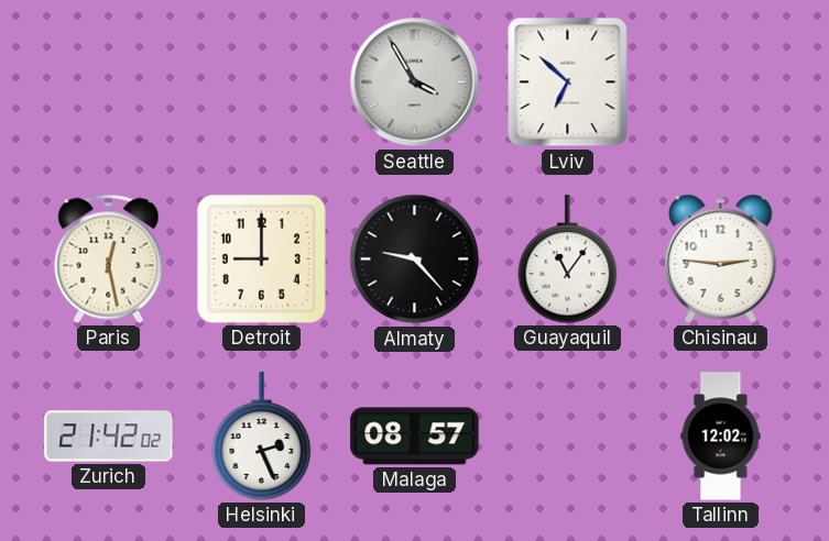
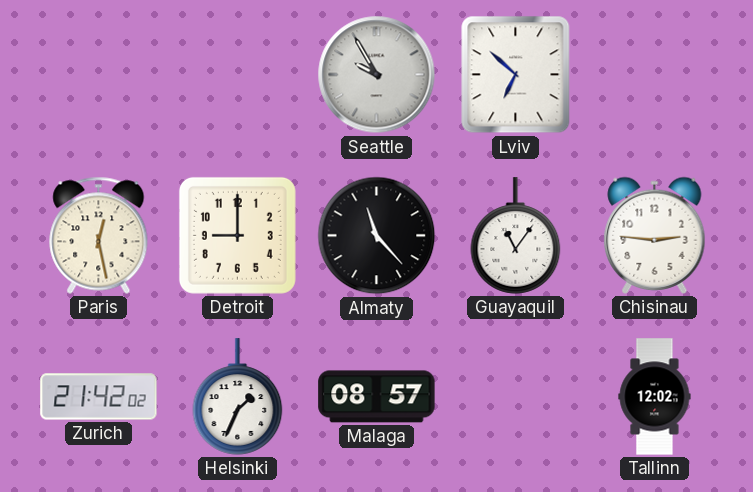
Seattle: 3:55 -> 9:55
Almaty: 9:23 -> 11:23
Helsinki: 2:26 -> 1:34
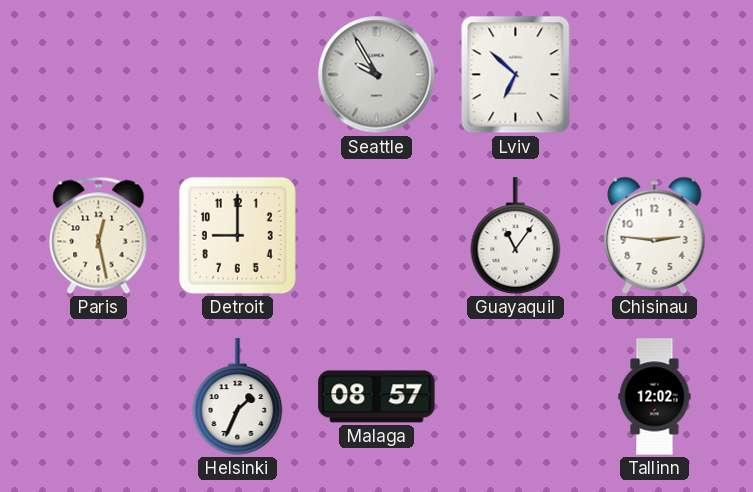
Almaty: 11:23 -> none
Zurich: 21:42 -> none
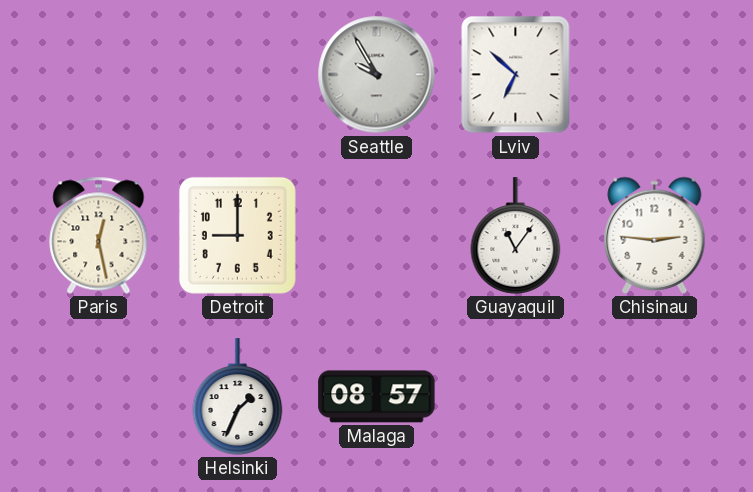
Tallinn: 12:02 -> none
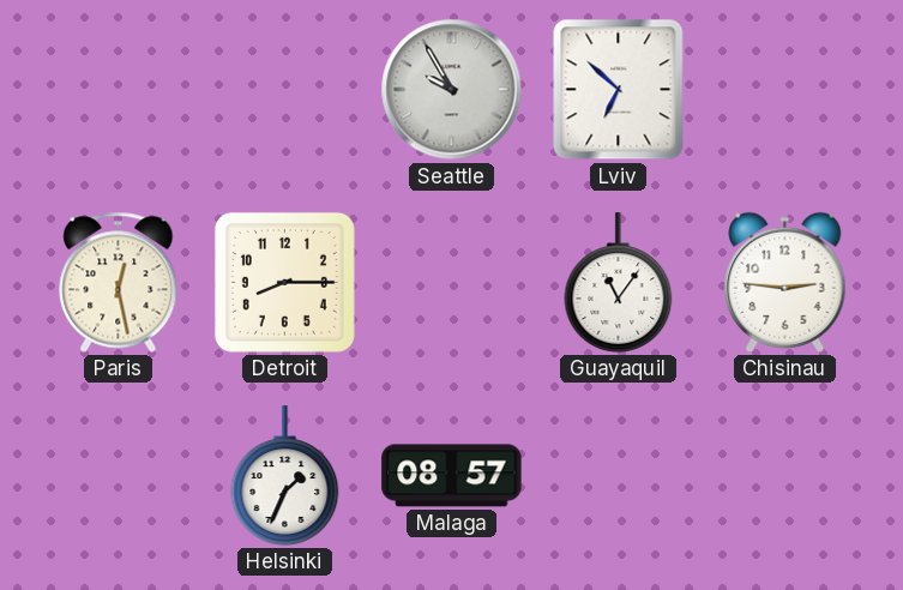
Detroit: 9:00 -> 8:15
